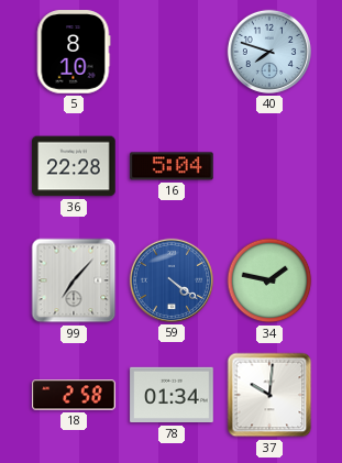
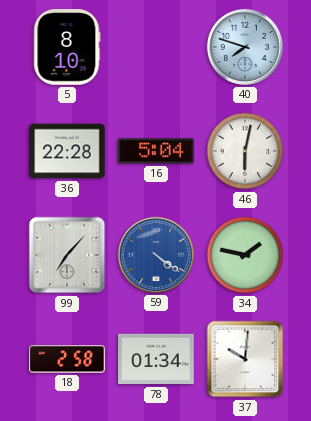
46: none -> 6:02
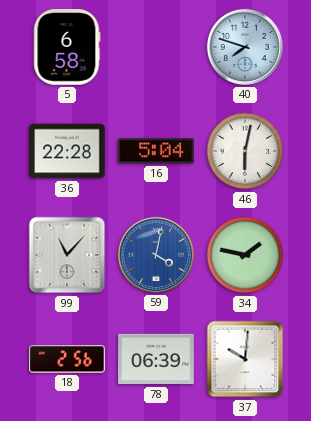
5: 8:10 -> 6:58
99: 7:07 -> 11:07
59: 4:21 -> 4:02
18: 2:58 -> 2:56
78: 01:34 -> 06:39
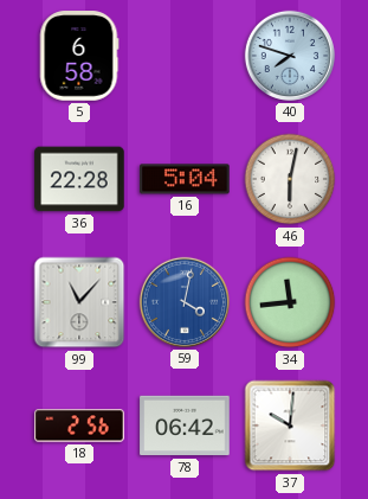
34: 1:47 -> 11:44
78: 06:39 -> 06:42
